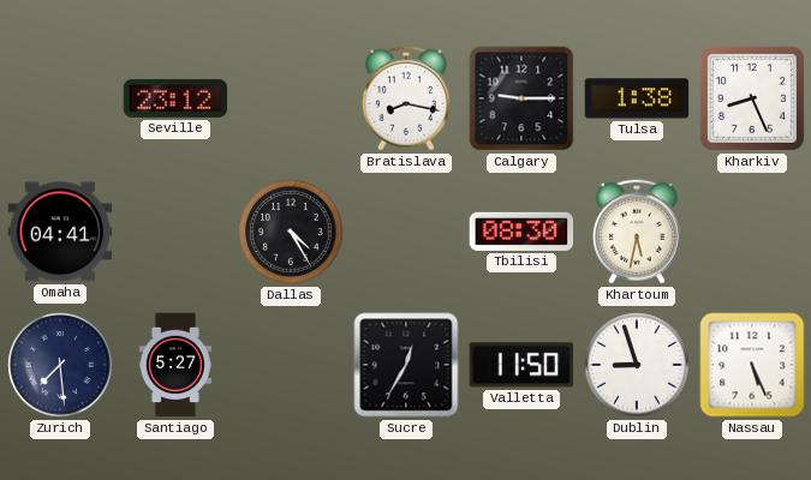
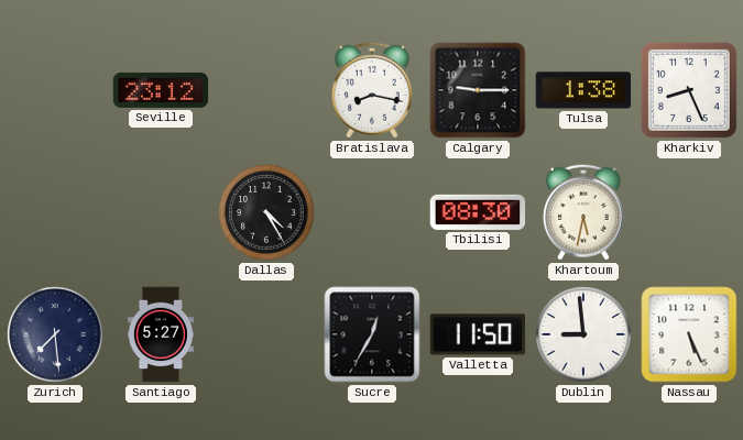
Omaha: 04:41 -> none
Dublin: 8:57 -> 8:59
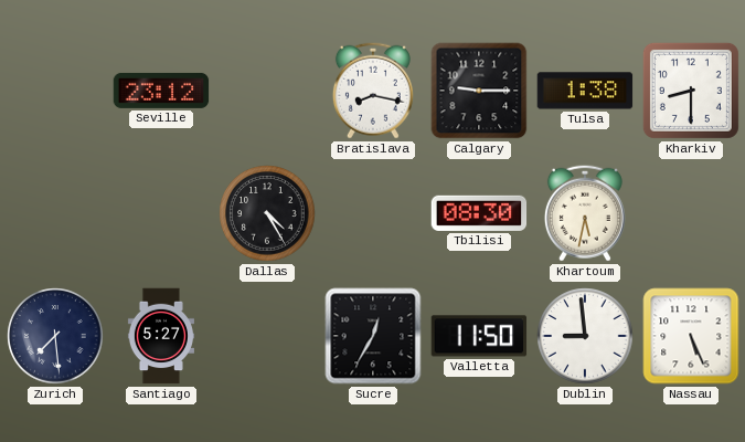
Kharkiv: 8:26 -> 8:30
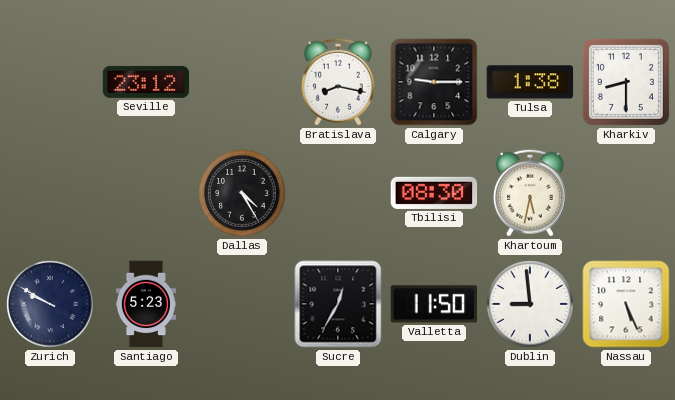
Zurich: 7:29 -> 9:50
Santiago: 5:27 -> 5:23
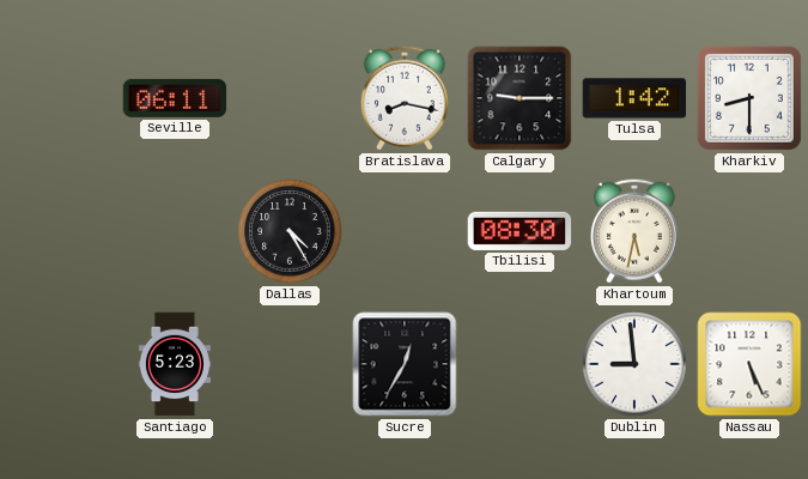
Seville: 23:12 -> 06:11
Tulsa: 1:38 -> 1:42
Zurich: 9:50 -> none
Valletta: 11:50 -> none
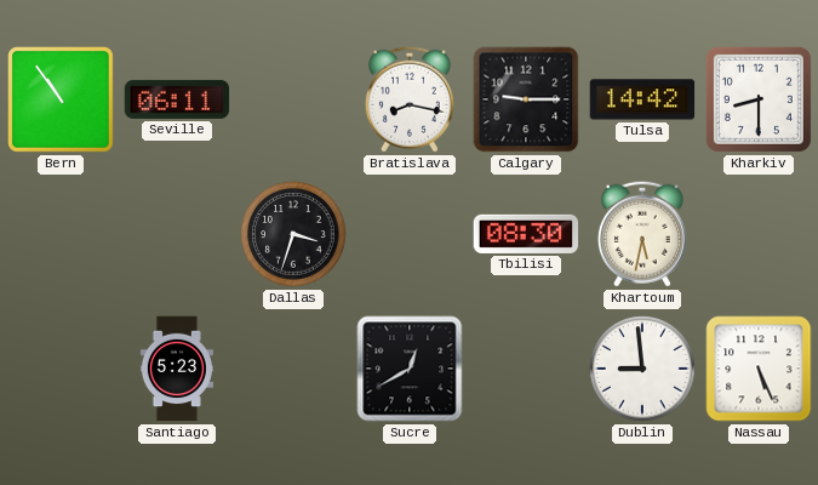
Bern: none -> 10:54
Tulsa: 1:42 -> 14:42
Dallas: 4:25 -> 3:33
Sucre: 12:35 -> 12:40
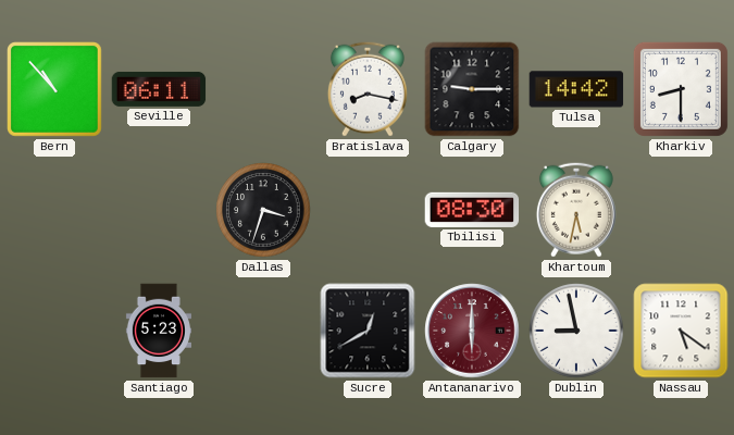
Bern: 10:54 -> 10:53
Antananarivo: none -> 6:00
Dublin: 8:59 -> 8:58
Nassau: 5:26 -> 5:21
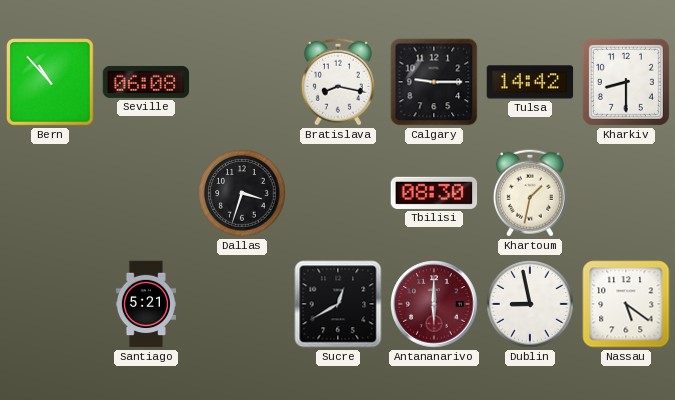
Seville: 06:11 -> 06:08
Khartoum: 5:32 -> 1:32
Santiago: 5:23 -> 5:21
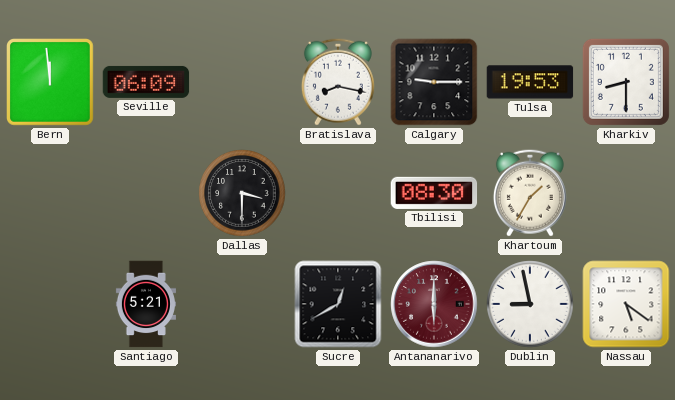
Bern: 10:53 -> 11:59
Seville: 06:08 -> 06:09
Tulsa: 14:42 -> 19:53
Dallas: 3:33 -> 3:30
Khartoum: 1:32 -> 1:35
